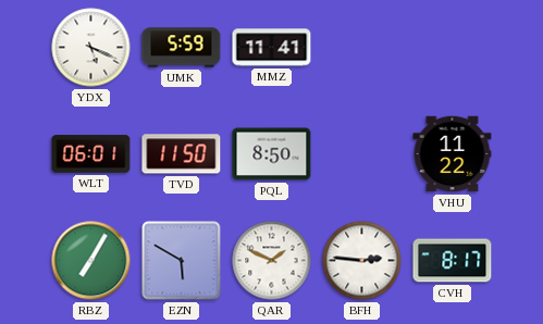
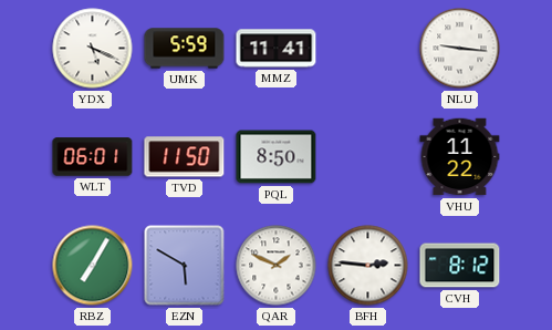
NLU: none -> 9:16
CVH: 8:17 -> 8:12
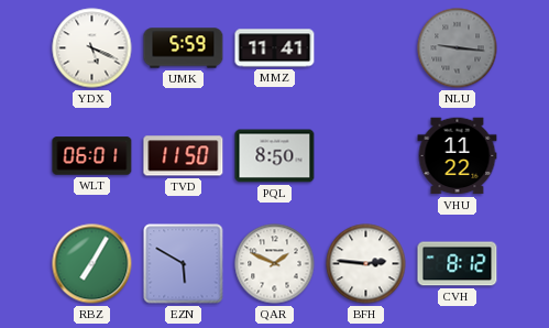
NLU dial: white -> grey
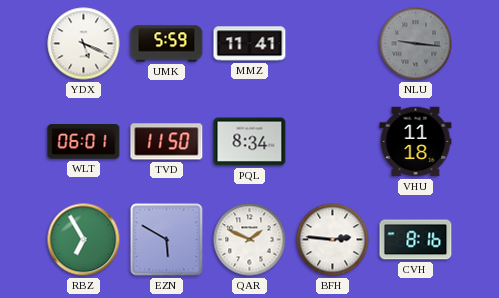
PQL: 8:50 -> 8:34
VHU: 11:22 -> 11:18
RBZ: 7:05 -> 6:55
CVH: 8:12 -> 8:16
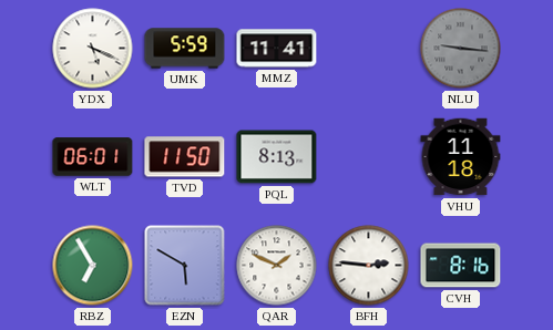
PQL: 8:34 -> 8:13
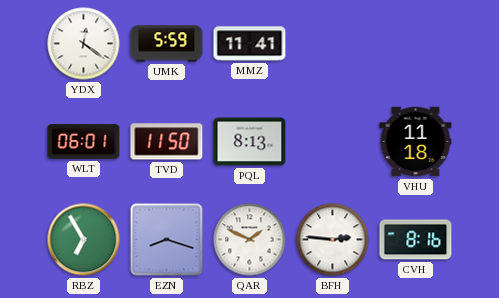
YDX: 5:19 -> 12:21
NLU: 9:16 -> none
EZN: 5:50 -> 8:18
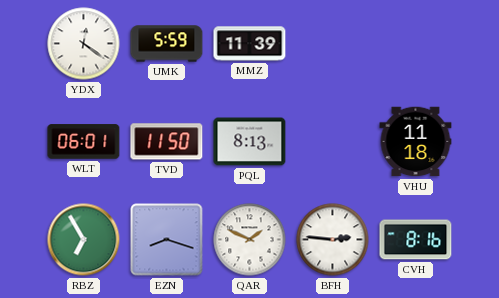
MMZ: 11:41 -> 11:39
